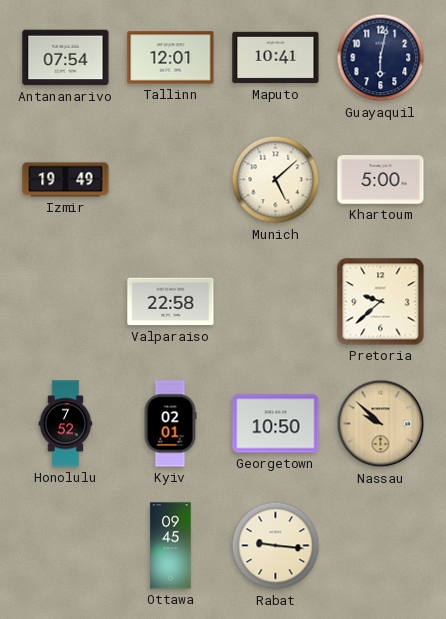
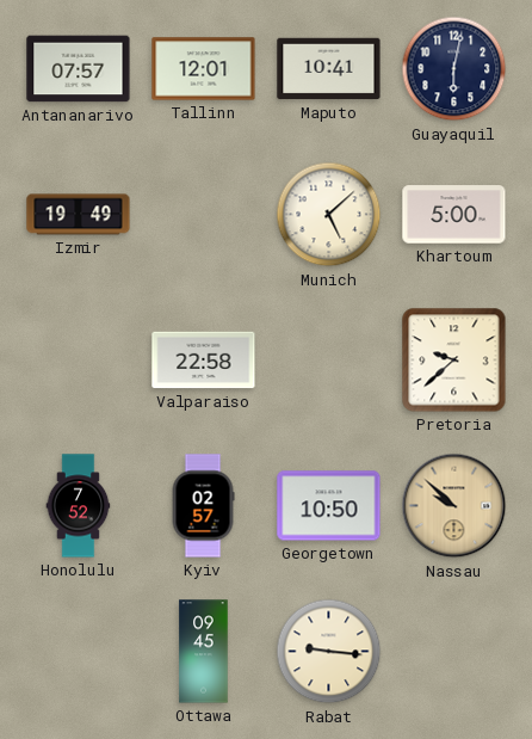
Antananarivo: 07:54 -> 07:57
Kyiv: 02:01 -> 02:57
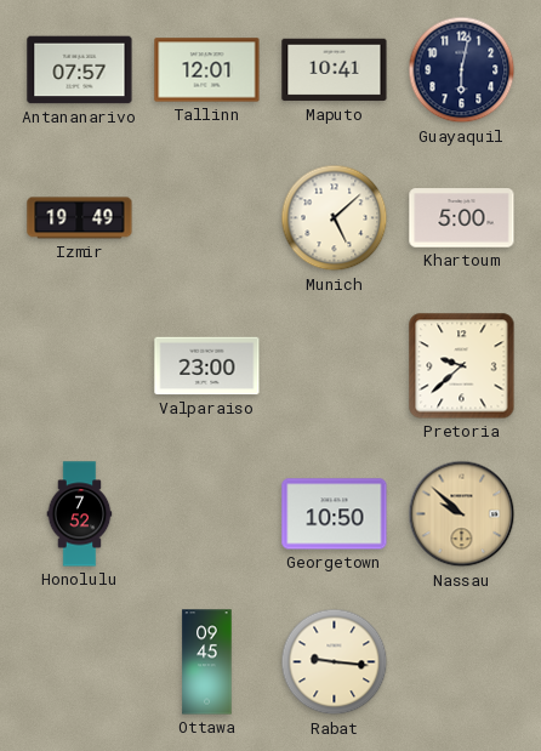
Valparaiso: 22:58 -> 23:00
Kyiv: 02:57 -> none
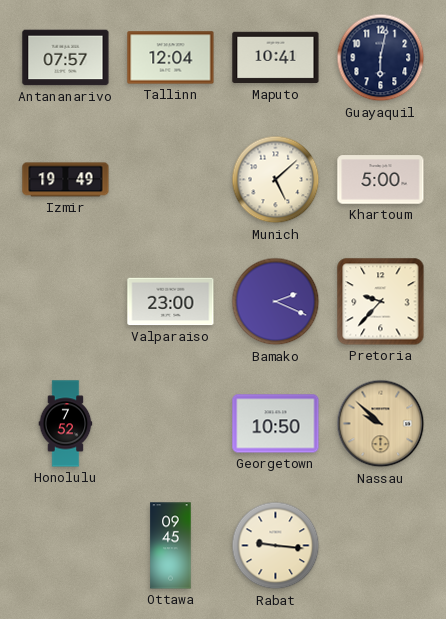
Tallinn: 12:01 -> 12:04
Bamako: none -> 2:19
Pretoria: 9:38 -> 9:37
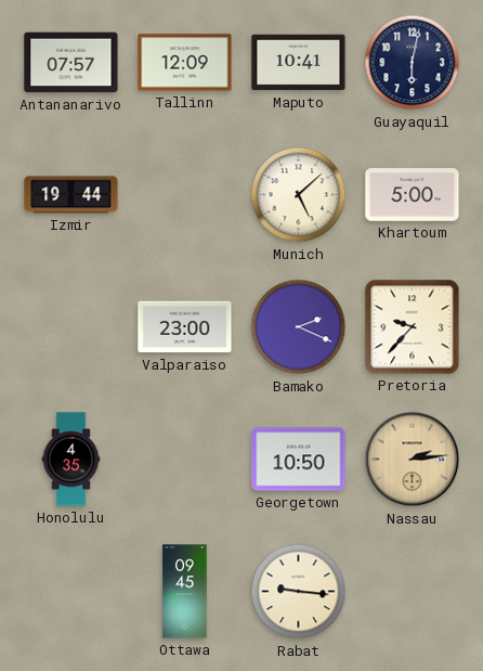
Tallinn: 12:04 -> 12:09
Izmir: 19:49 -> 19:44
Honolulu: 7:52 -> 4:35
Nassau: 9:52 -> 2:14
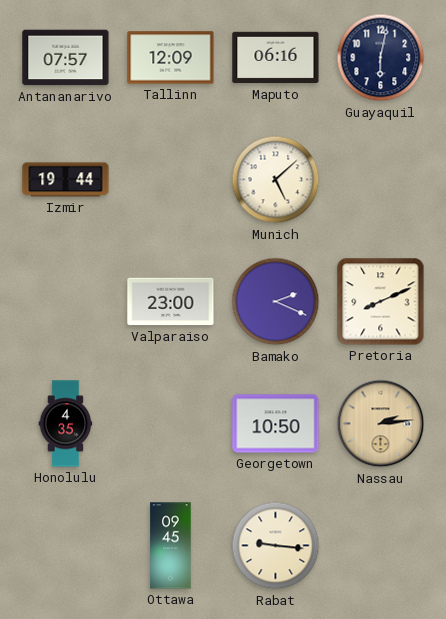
Maputo: 10:41 -> 06:16
Khartoum: 5:00 -> none
Pretoria: 9:37 -> 8:11
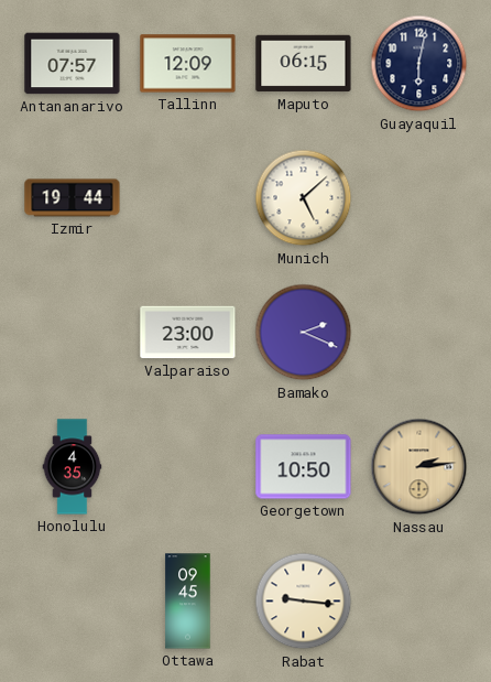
Maputo: 06:16 -> 06:15
Pretoria: 8:11 -> none
